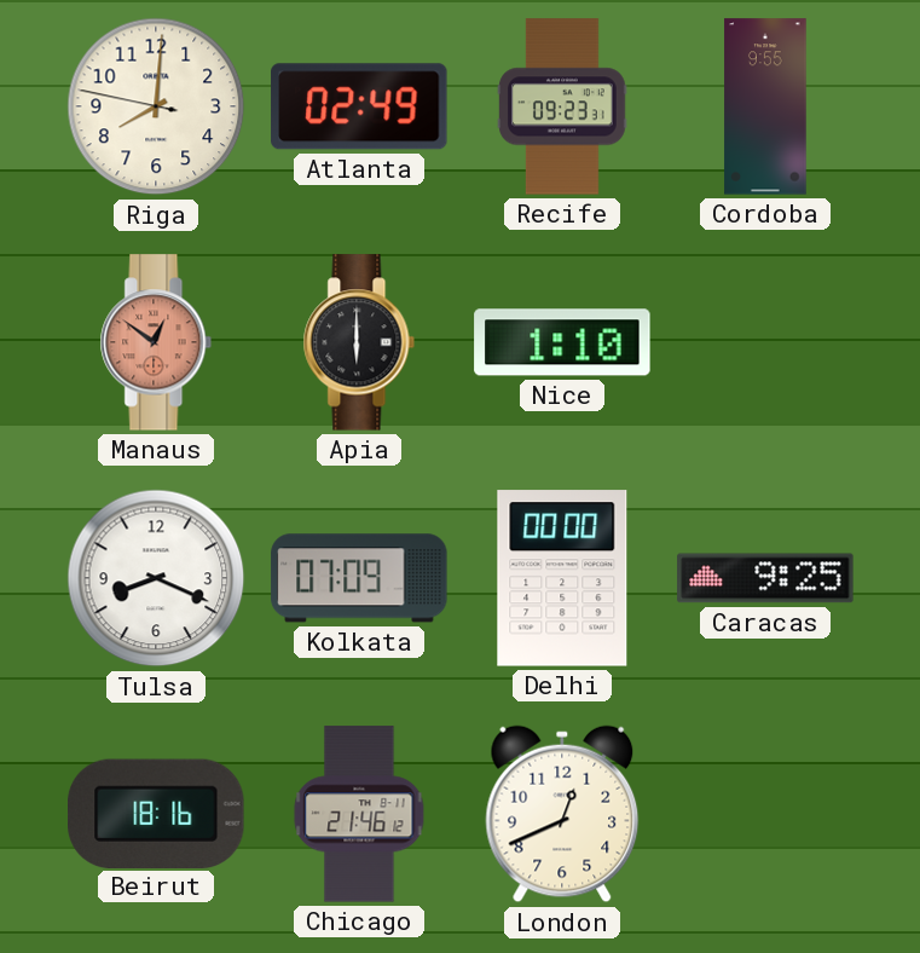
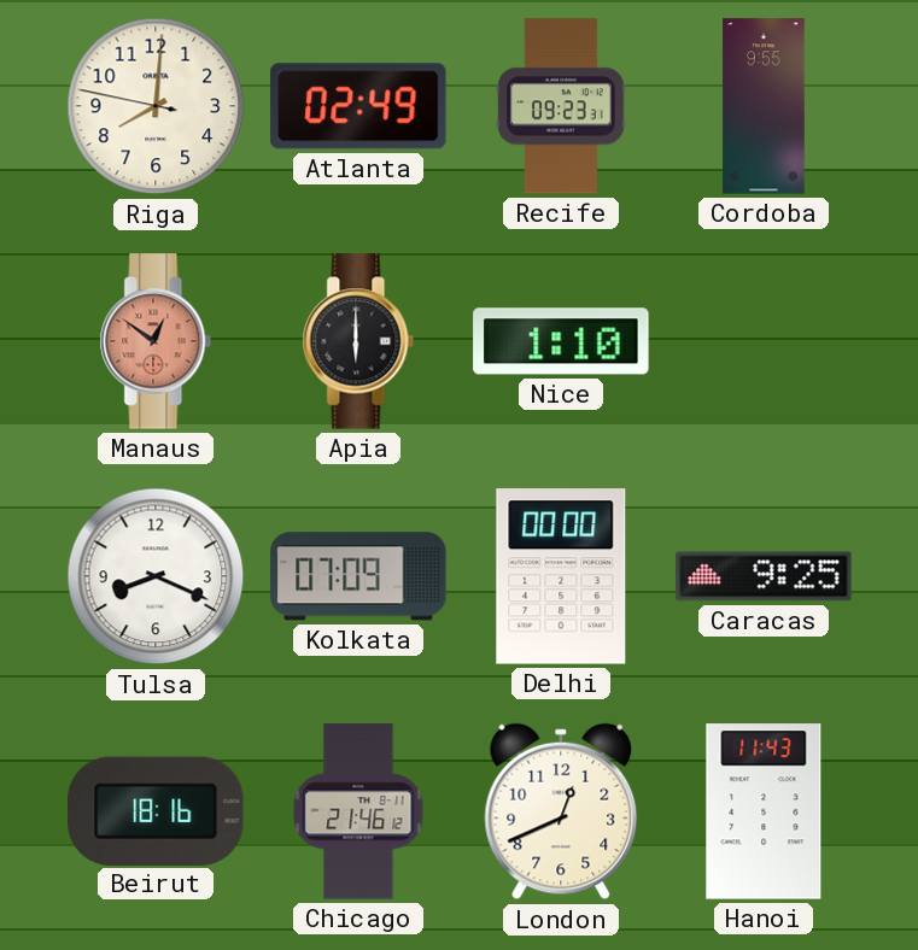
Hanoi: none -> 11:43
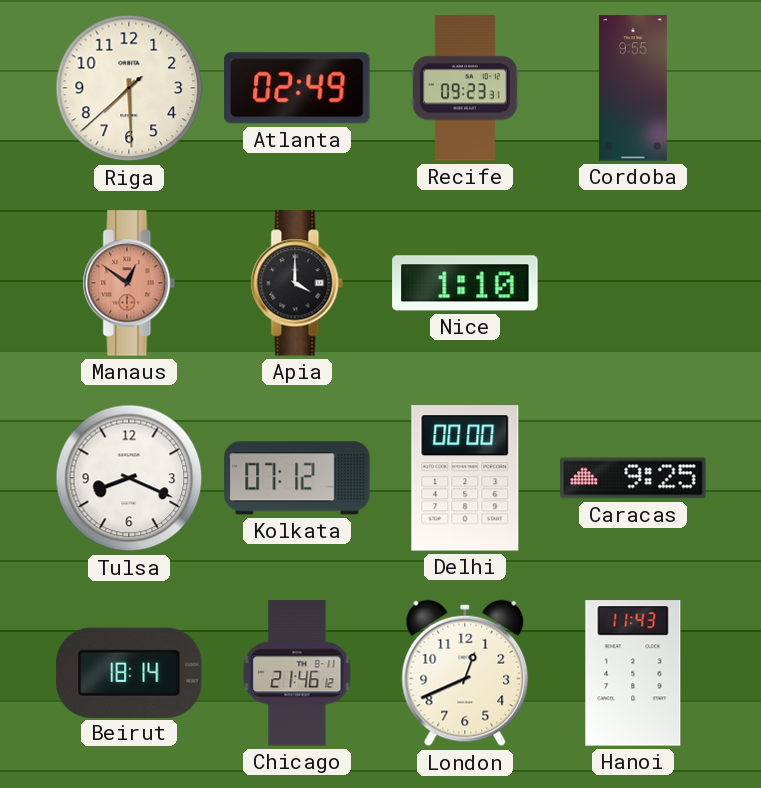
Riga: 8:00 -> 7:29
Apia: 6:00 -> 4:00
Kolkata: 07:09 -> 07:12
Beirut: 18:16 -> 18:14
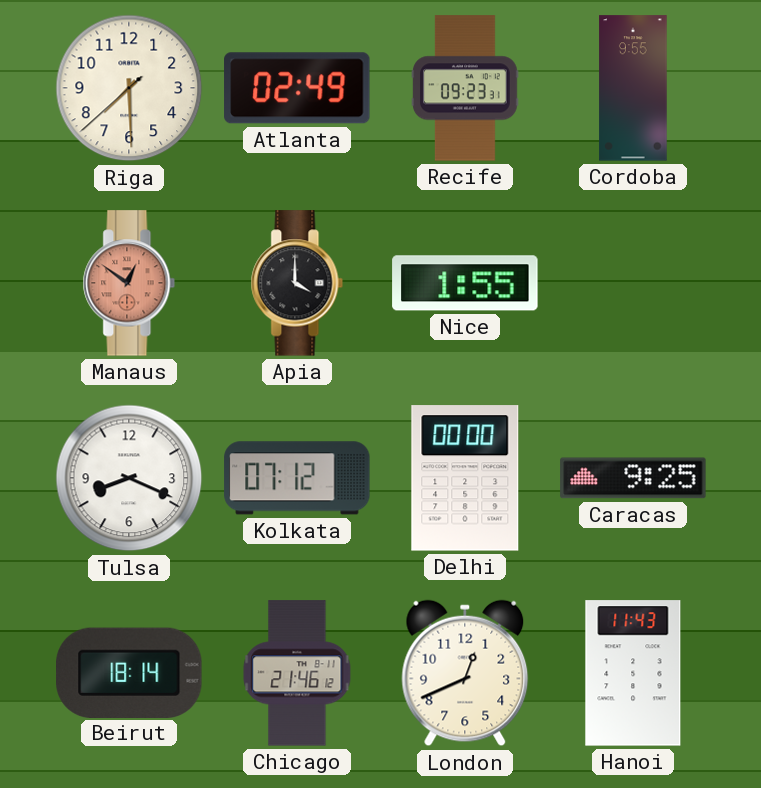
Nice: 1:10 -> 1:55
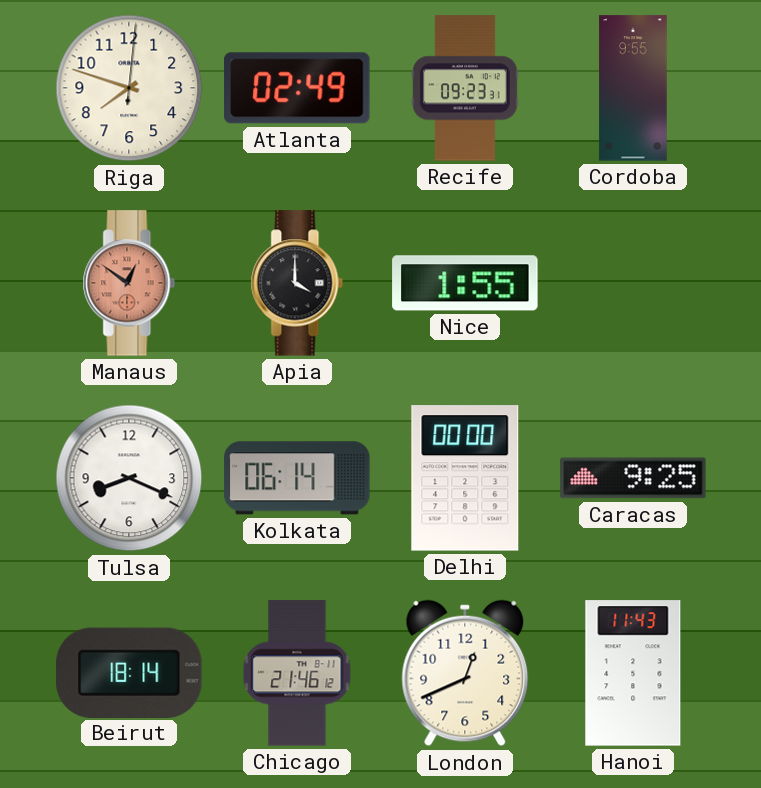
Riga: 7:29 -> 7:48
Kolkata: 07:12 -> 06:14
